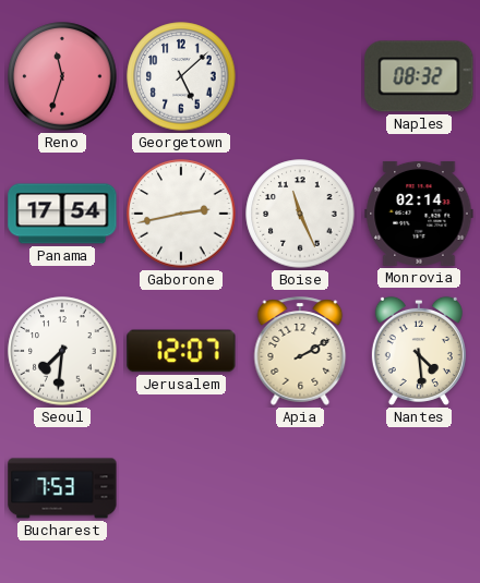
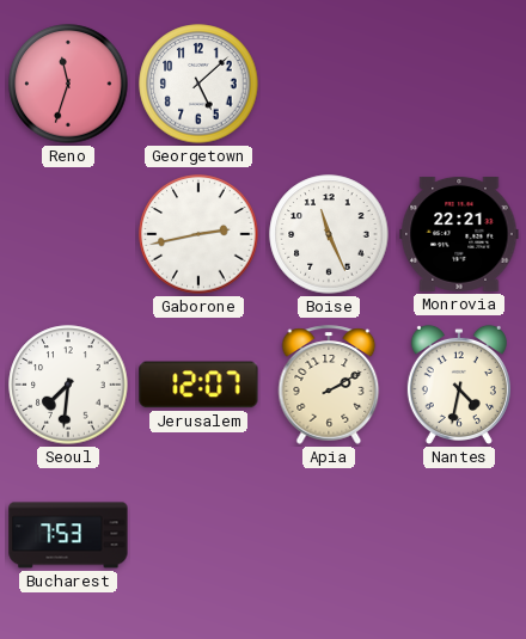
Naples: 08:32 -> none
Panama: 17:54 -> none
Monrovia: 02:14 -> 22:21
Nantes: 4:29 -> 4:32
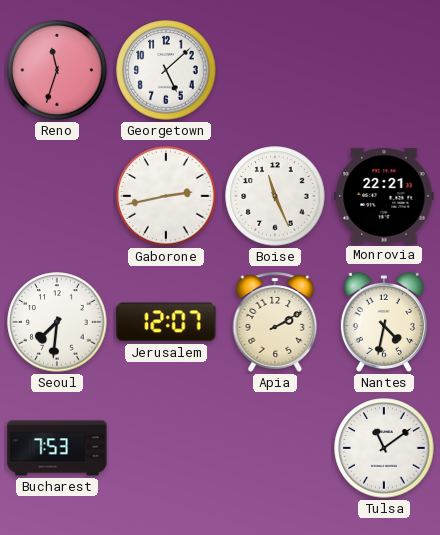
Tulsa: none -> 11:09
